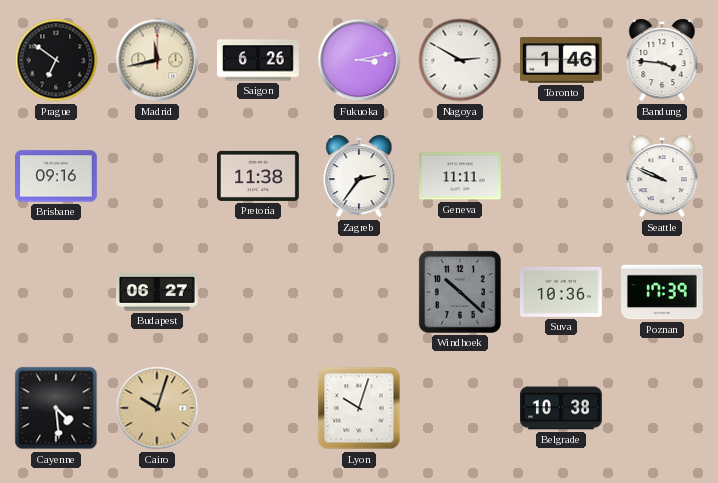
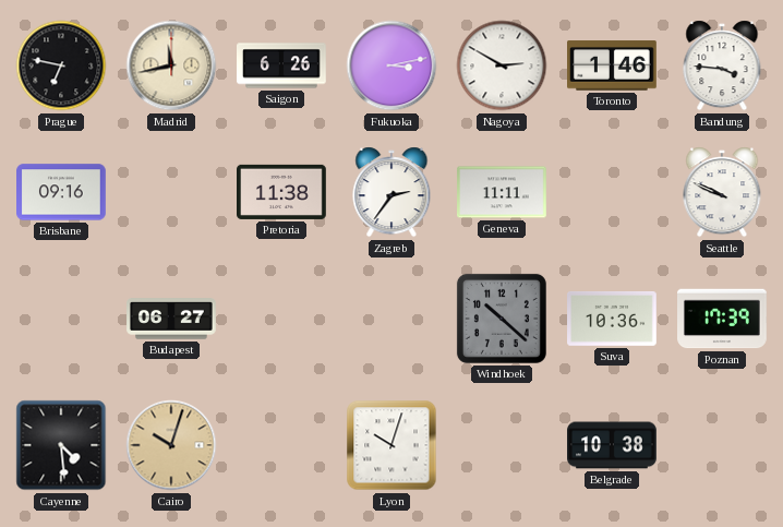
Prague: 6:51 -> 6:47
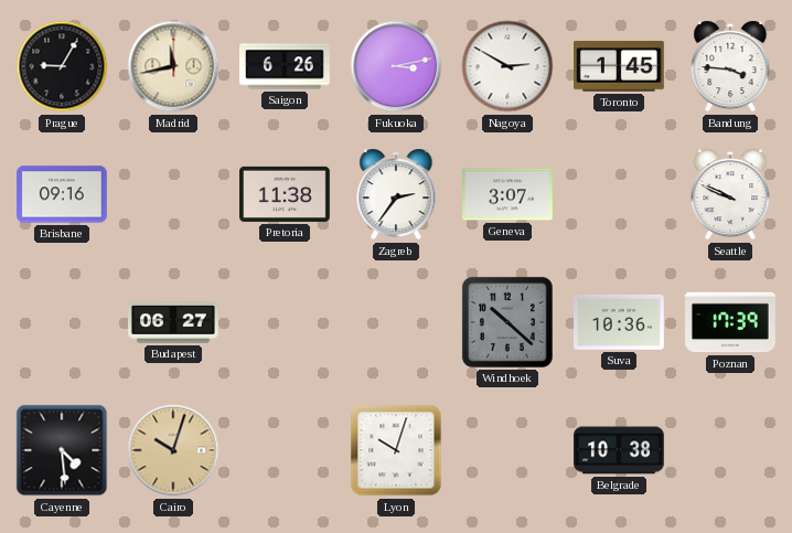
Prague: 6:47 -> 9:05
Toronto: 1:46 -> 1:45
Geneva: 11:11 -> 3:07
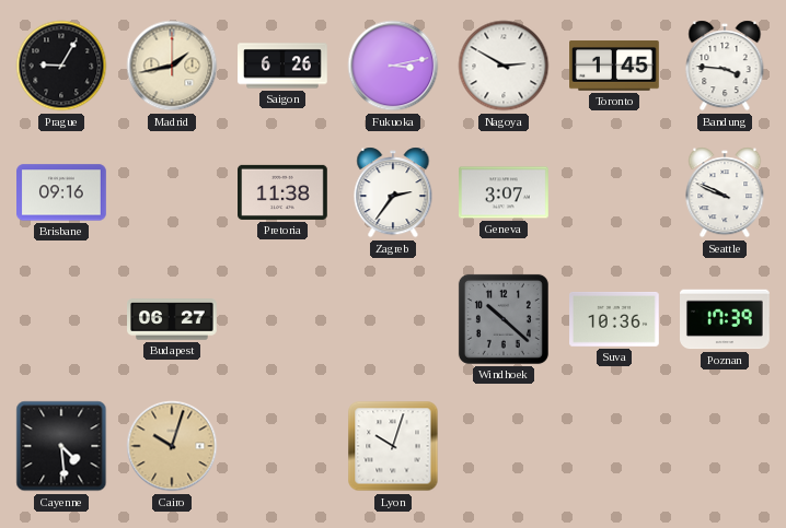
Madrid: 11:43 -> 1:43
Belgrade: 10:38 -> none
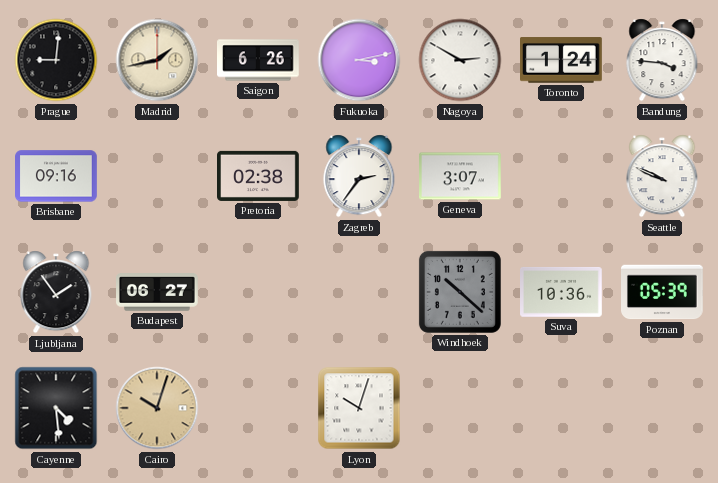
Prague: 9:05 -> 9:01
Toronto: 1:45 -> 1:24
Pretoria: 11:38 -> 02:38
Ljubljana: none -> 1:54
Poznan: 17:39 -> 05:39
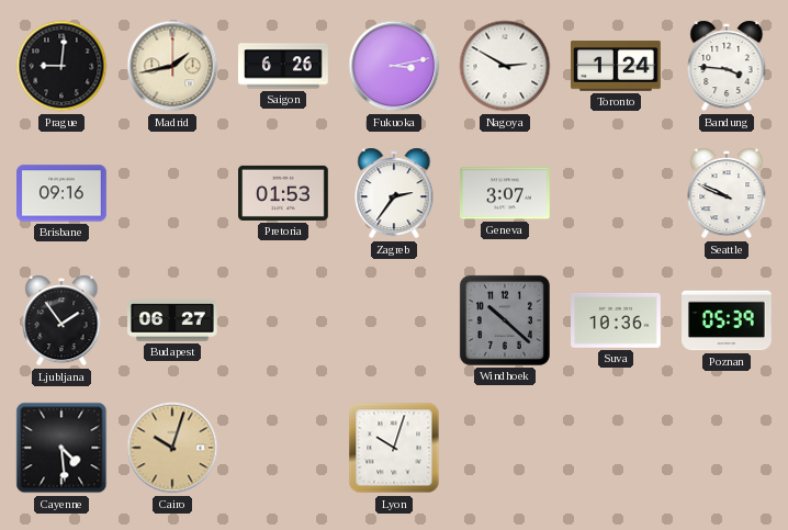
Pretoria: 02:38 -> 01:53
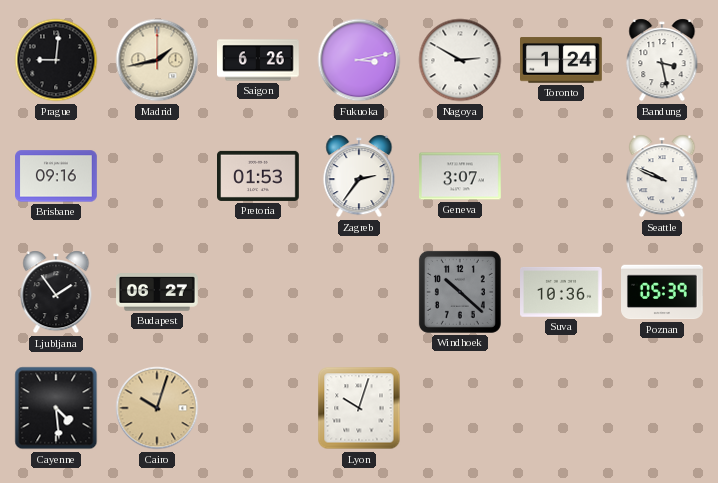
Bandung: 3:46 -> 3:28
